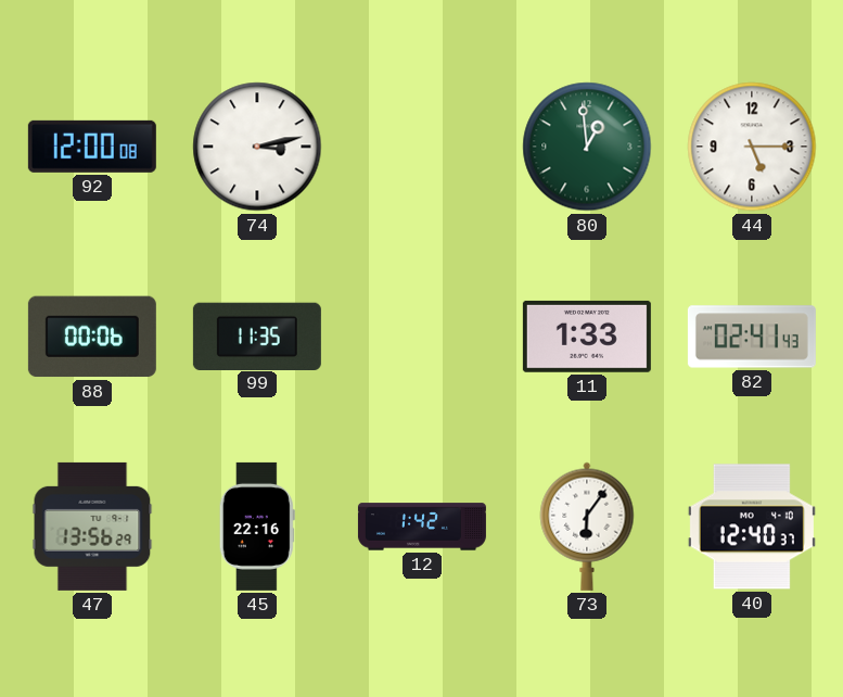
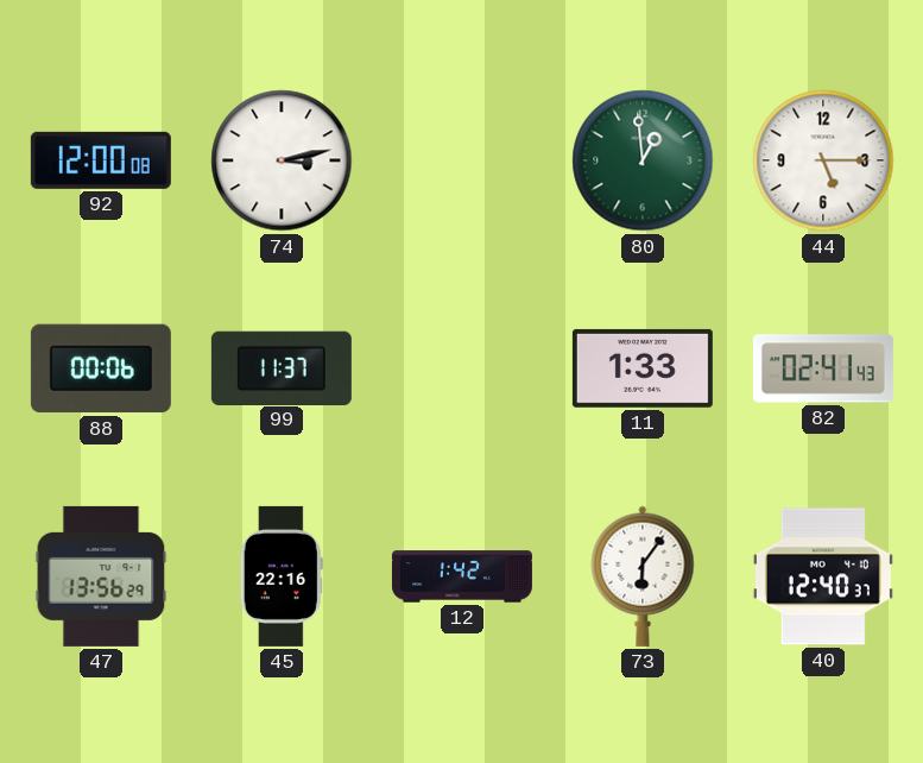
99: 11:35 -> 11:37
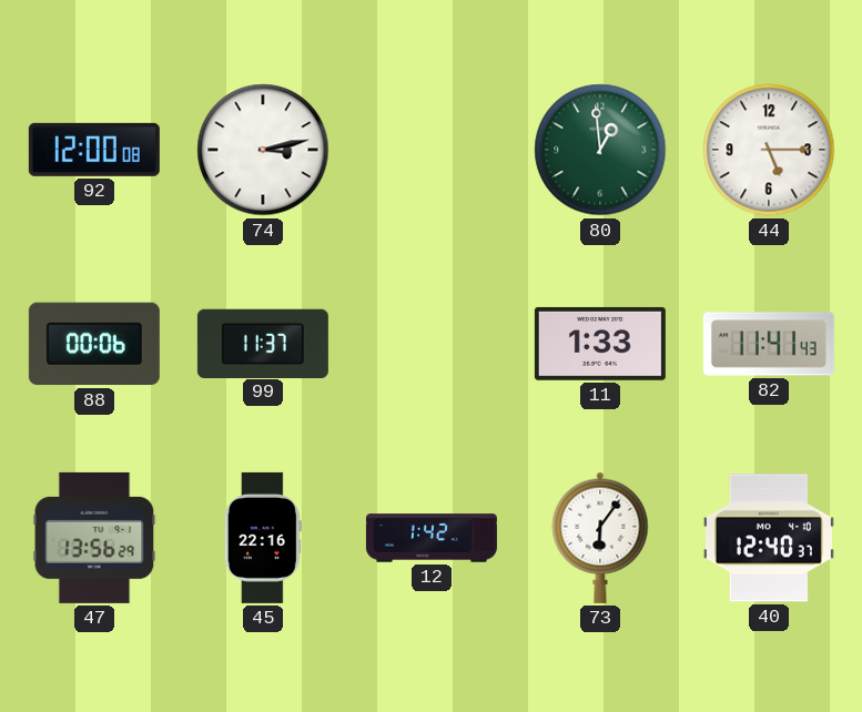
82: 02:41 -> 11:41
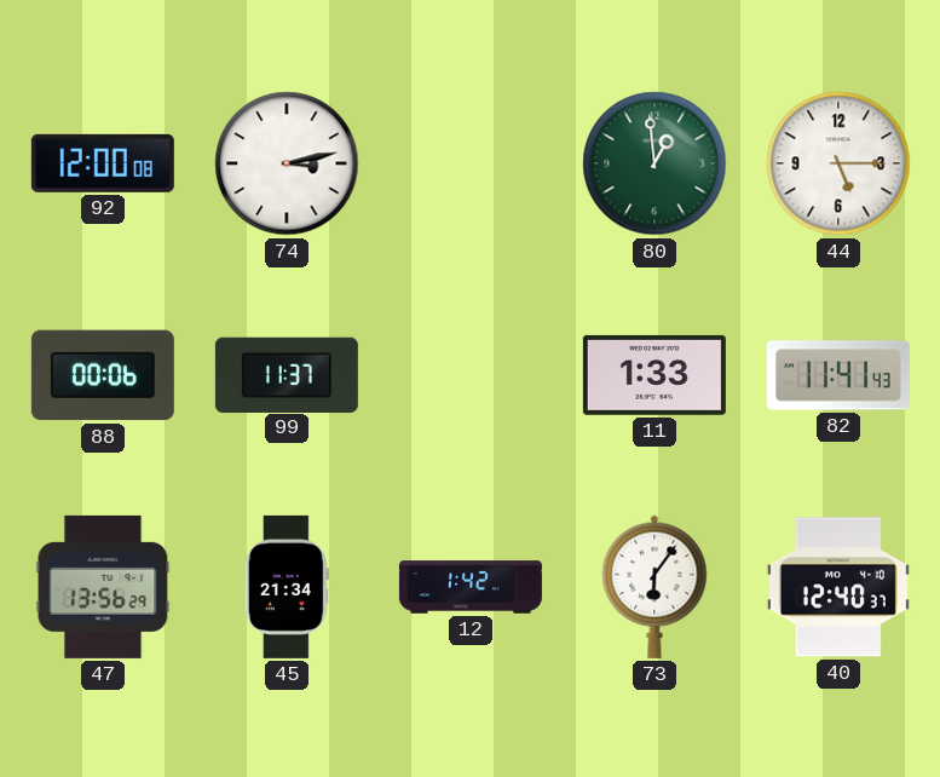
45: 22:16 -> 21:34
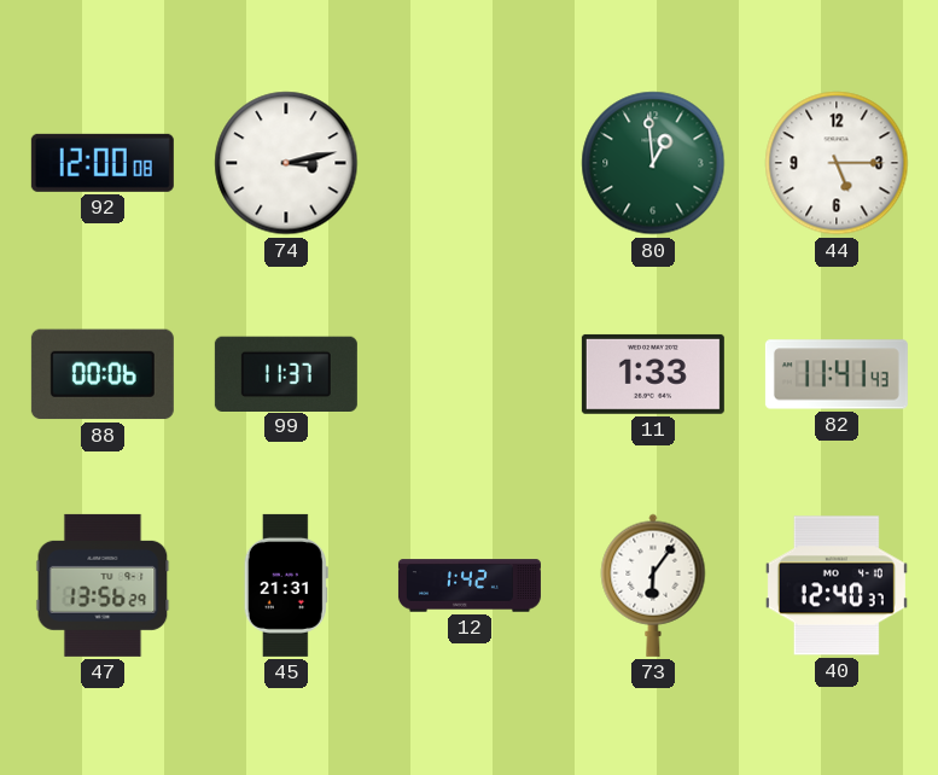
45: 21:34 -> 21:31
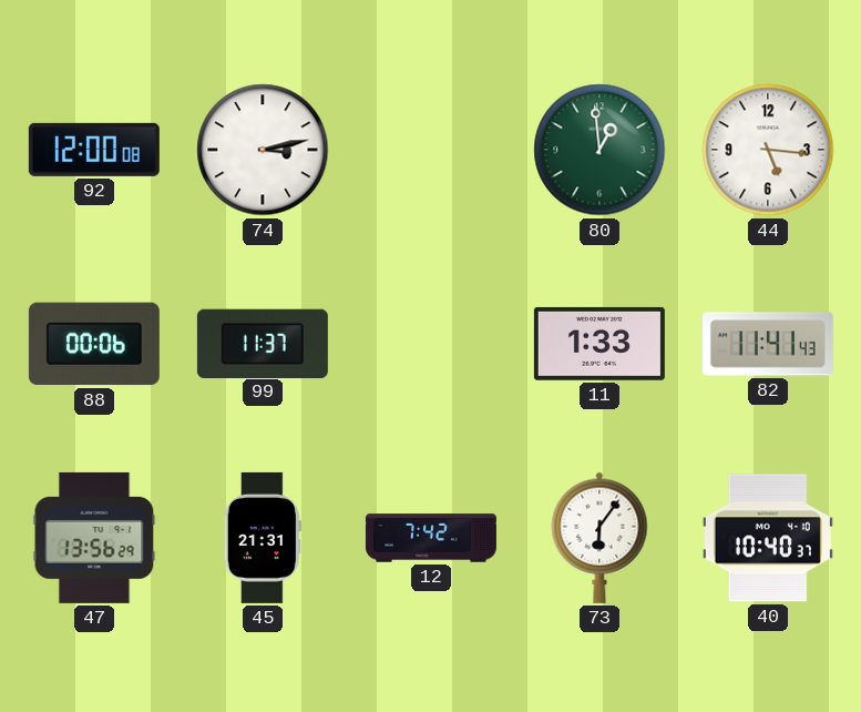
44: 5:15 -> 5:16
12: 1:42 -> 7:42
40: 12:40 -> 10:40
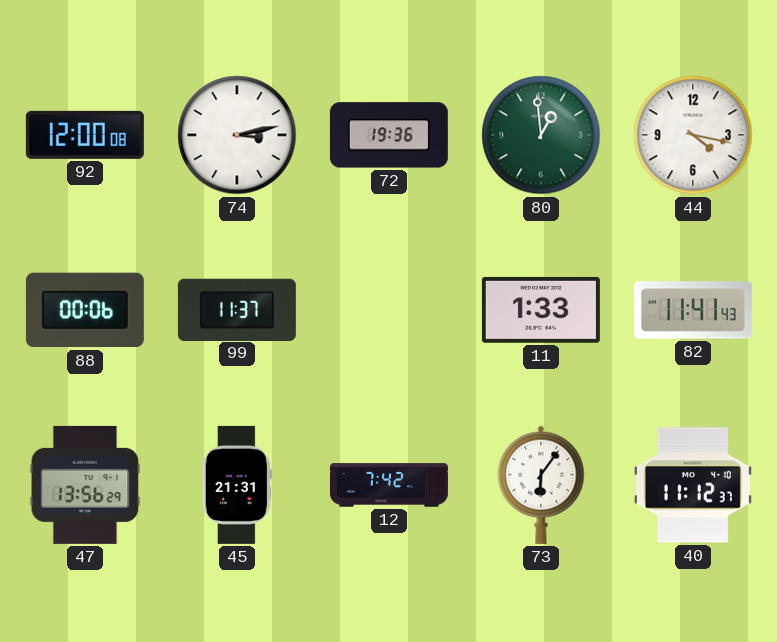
72: none -> 19:36
44: 5:16 -> 4:17
40: 10:40 -> 11:12
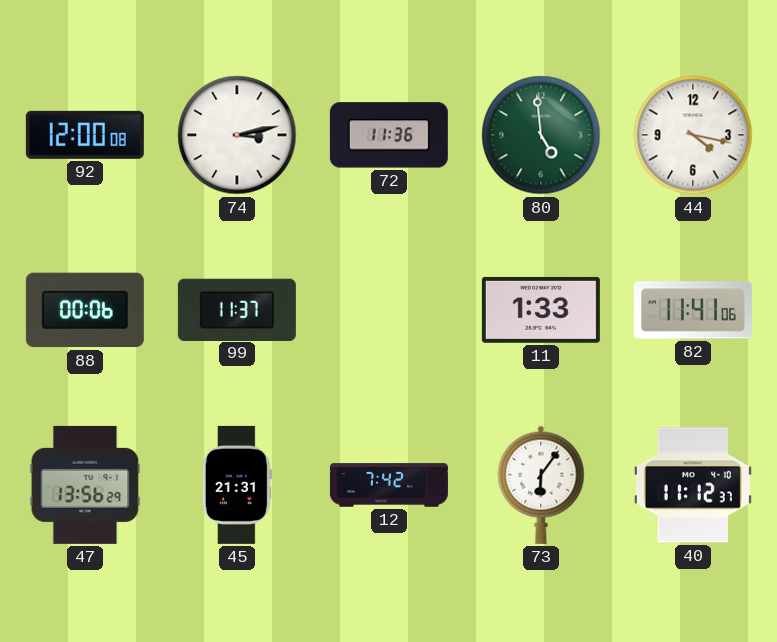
72: 19:36 -> 11:36
80: 12:59 -> 4:59
82: 11:41:43 -> 11:41:06
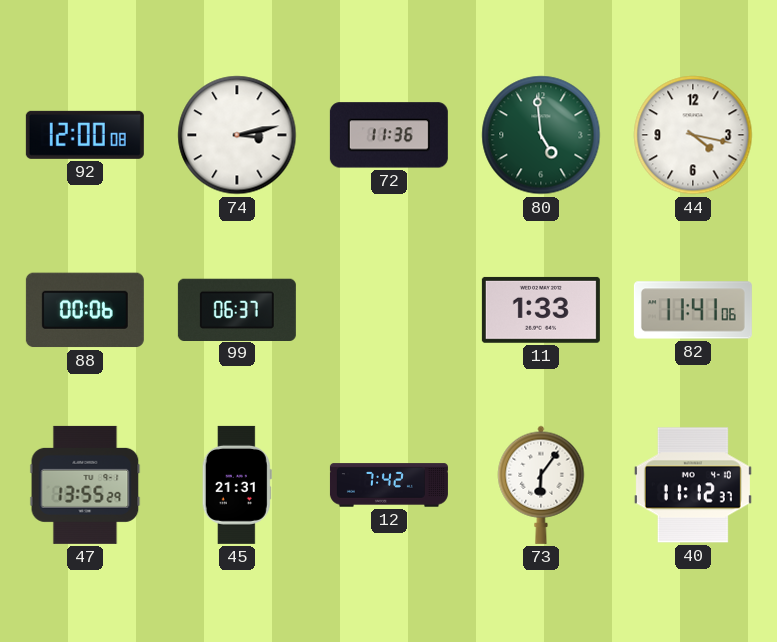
99: 11:37 -> 06:37
47: 13:56 -> 13:55
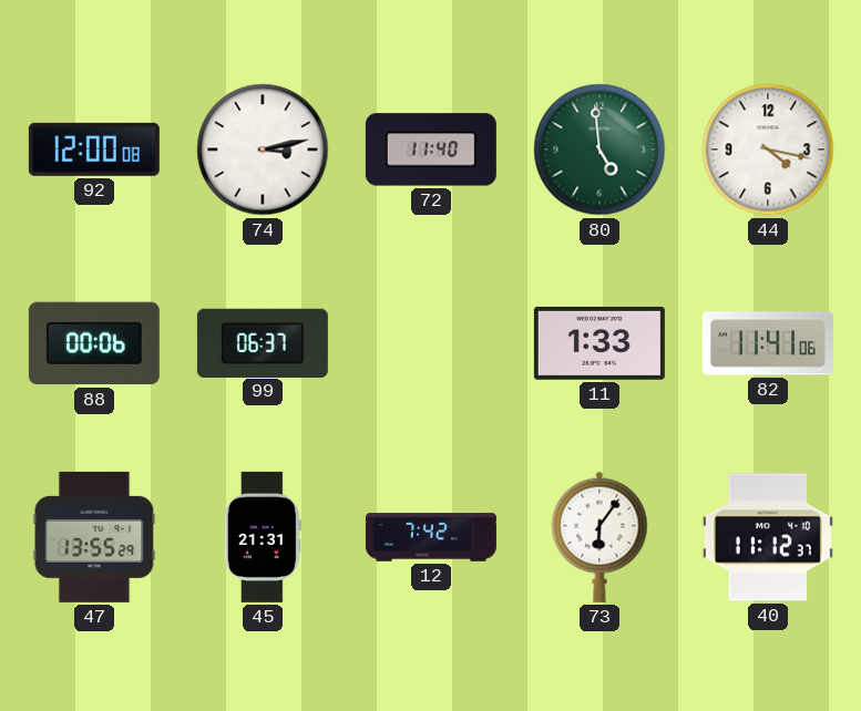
72: 11:36 -> 11:40
